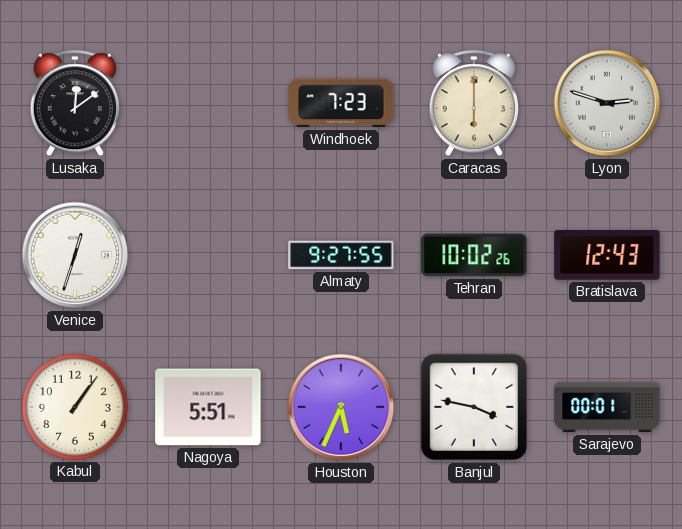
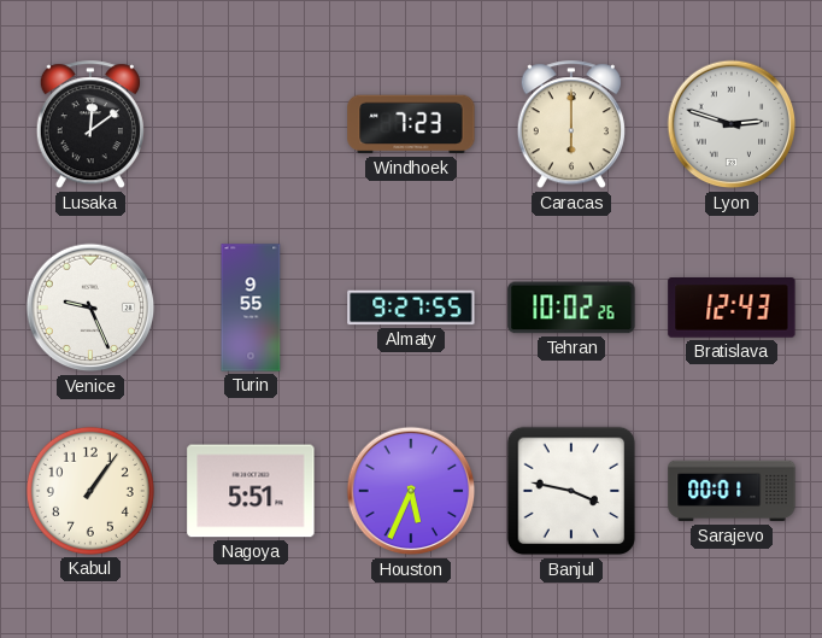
Venice: 12:33 -> 9:26
Turin: none -> 9:55
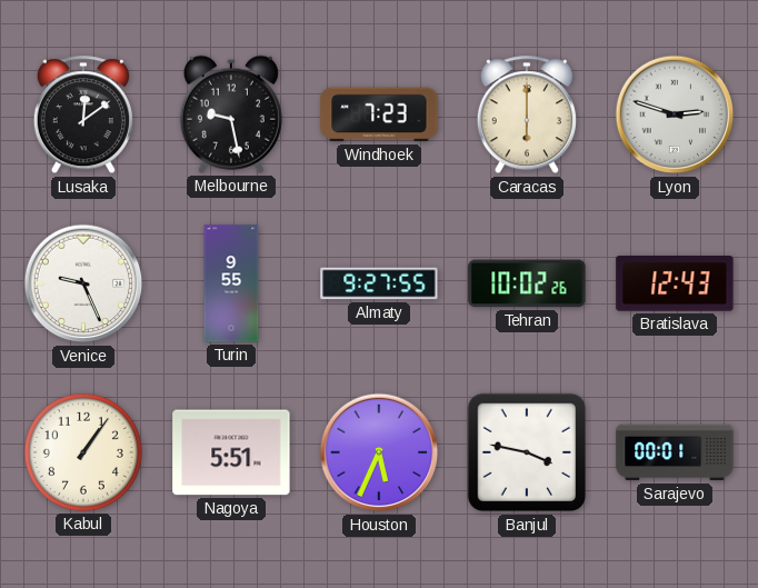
Melbourne: none -> 9:28
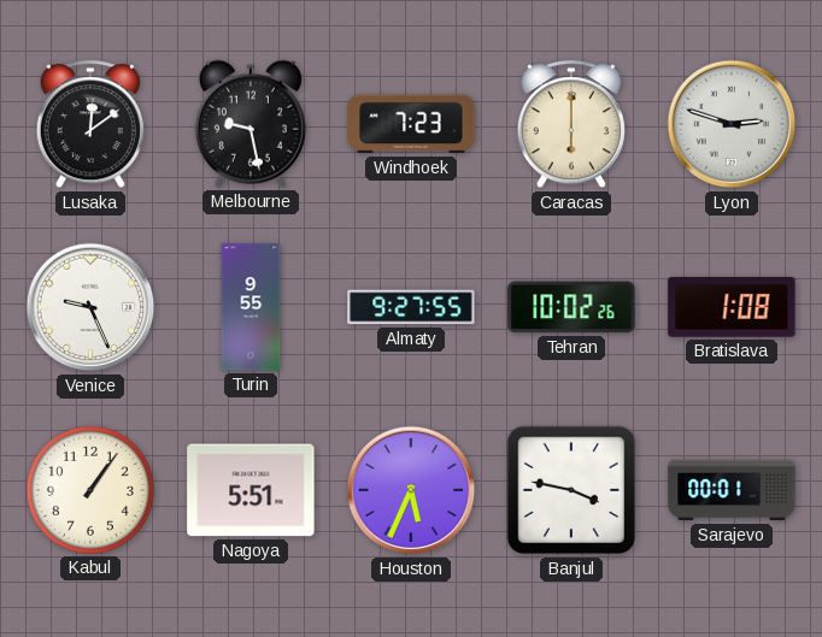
Bratislava: 12:43 -> 1:08
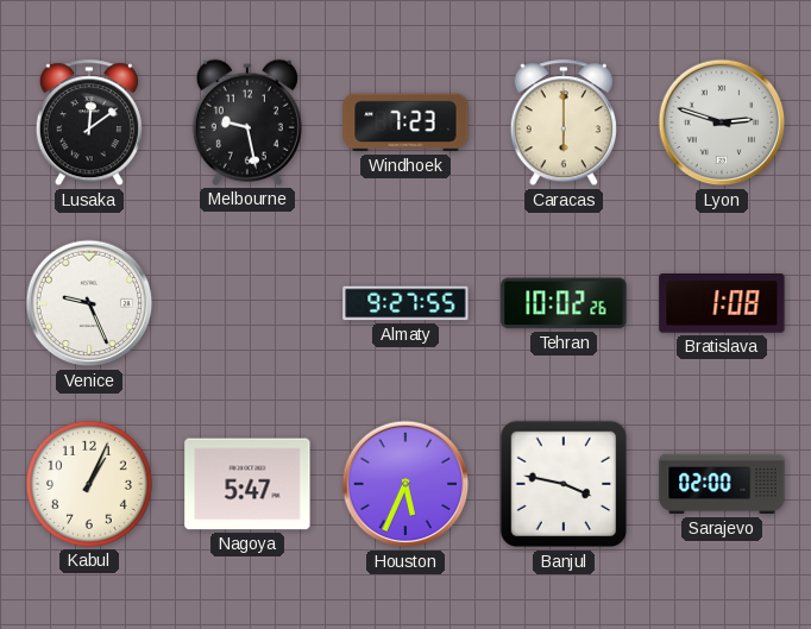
Turin: 9:55 -> none
Kabul: 1:06 -> 1:04
Nagoya: 5:51 -> 5:47
Sarajevo: 00:01 -> 02:00
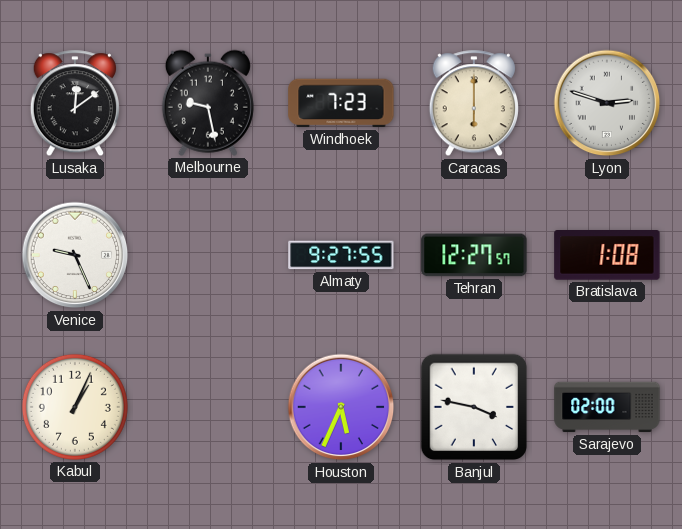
Tehran: 10:02 -> 12:27
Nagoya: 5:47 -> none
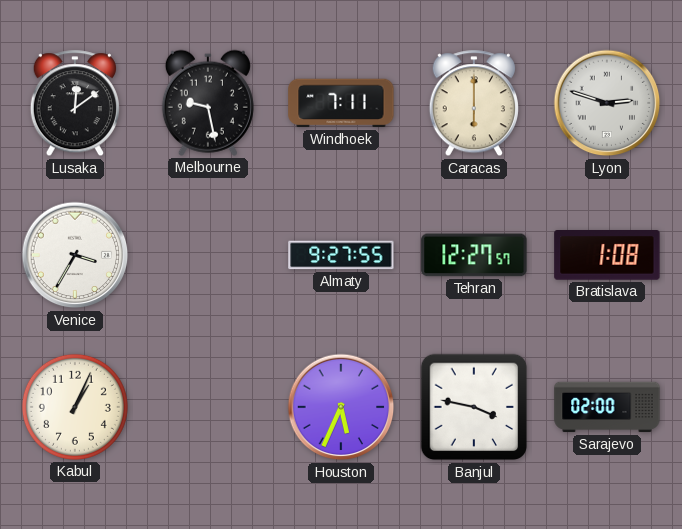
Windhoek: 7:23 -> 7:11
Venice: 9:26 -> 3:35
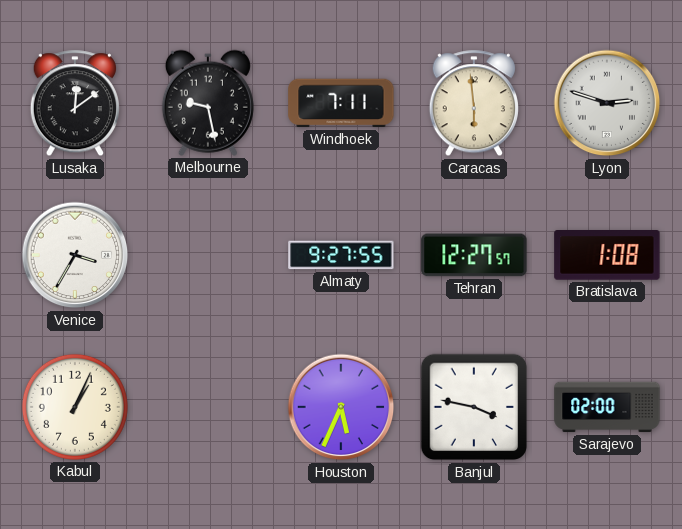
Caracas: 6:00 -> 5:59
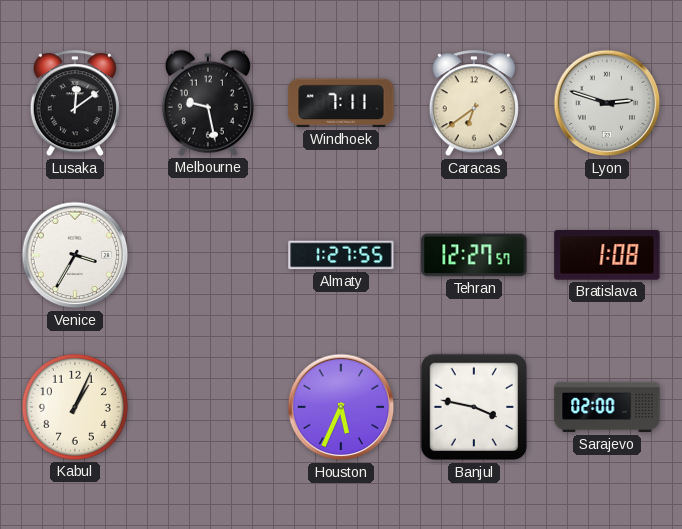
Caracas: 5:59 -> 6:39
Almaty: 9:27 -> 1:27
